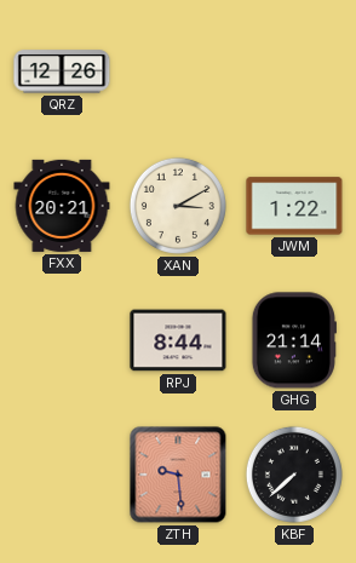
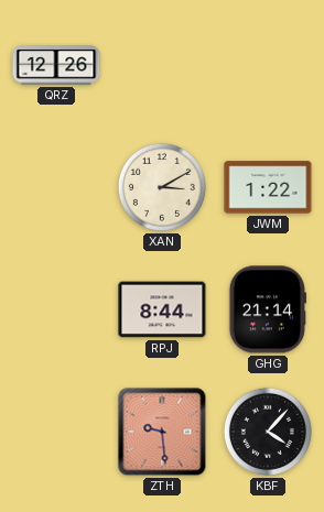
FXX: 20:21 -> none
KBF: 7:38 -> 4:07
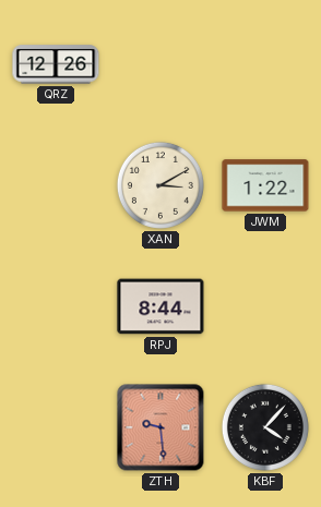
GHG: 21:14 -> none
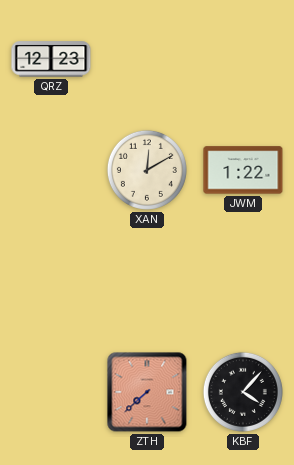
QRZ: 12:26 -> 12:23
XAN: 3:10 -> 12:10
RPJ: 8:44 -> none
ZTH: 9:29 -> 7:38
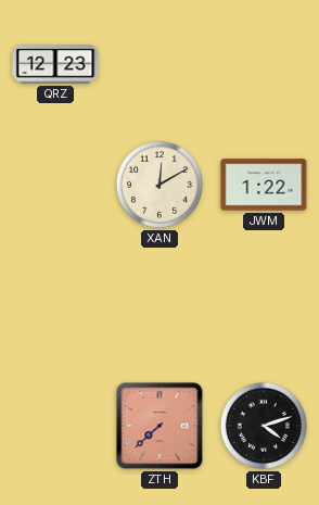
KBF: 4:07 -> 4:12
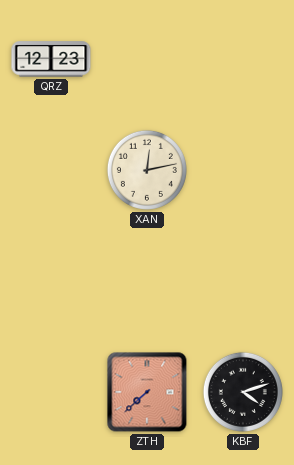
XAN: 12:10 -> 12:13
JWM: 1:22 -> none
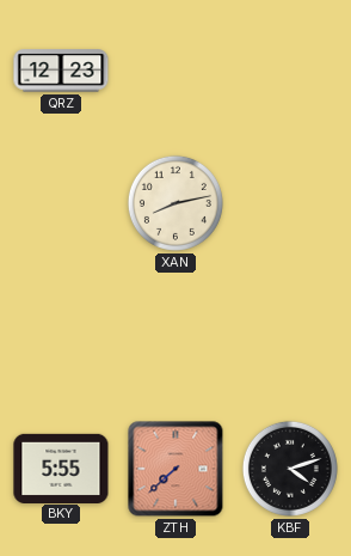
XAN: 12:13 -> 8:13
BKY: none -> 5:55
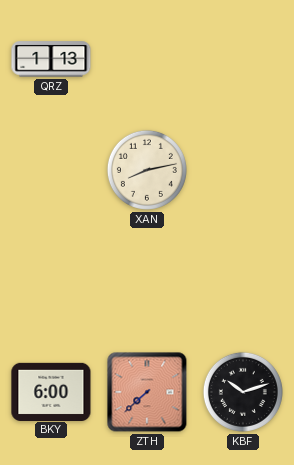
QRZ: 12:23 -> 1:13
BKY: 5:55 -> 6:00
KBF: 4:12 -> 10:12
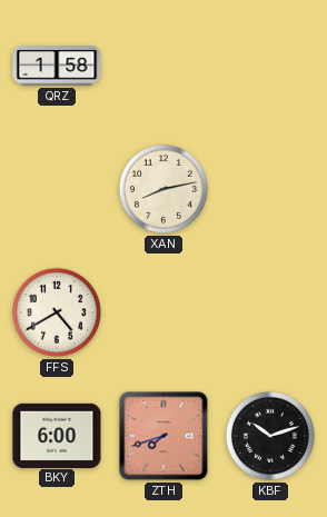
QRZ: 1:13 -> 1:58
FFS: none -> 4:40
ZTH: 7:38 -> 7:42
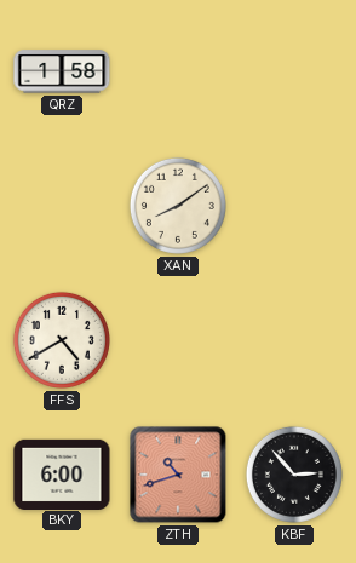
XAN: 8:13 -> 8:09
ZTH: 7:42 -> 10:42
KBF: 10:12 -> 2:53
